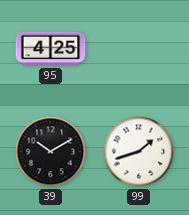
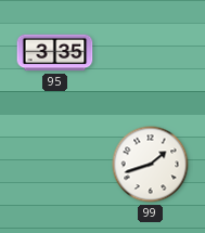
95: 4:25 -> 3:35
39: 10:10 -> none
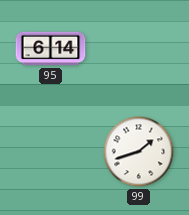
95: 3:35 -> 6:14
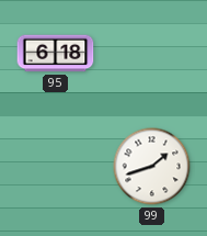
95: 6:14 -> 6:18
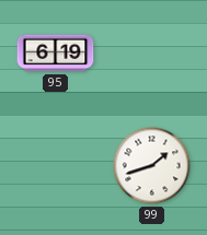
95: 6:18 -> 6:19
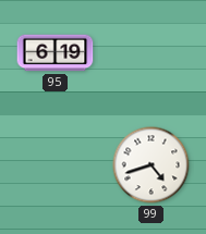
99: 1:42 -> 4:42
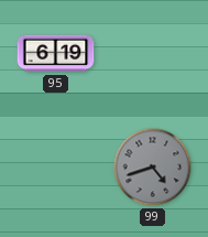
99 dial: white -> grey
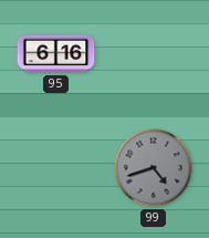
95: 6:19 -> 6:16
